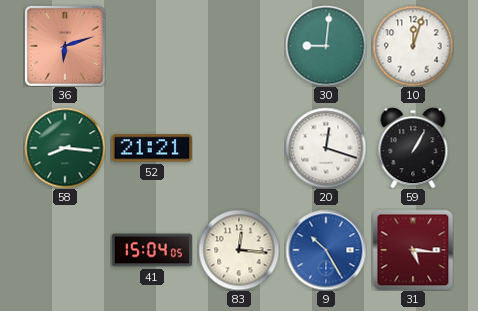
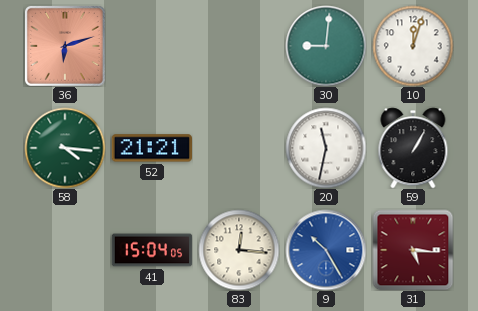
58: 8:16 -> 4:16
20: 12:18 -> 11:32
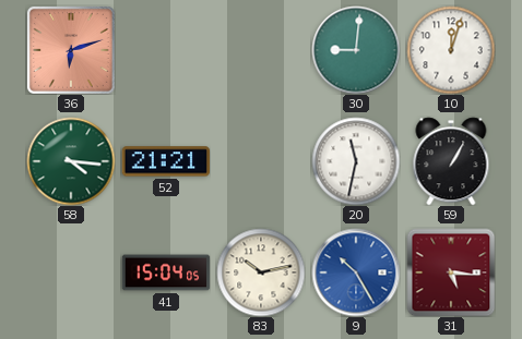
83: 12:16 -> 10:13
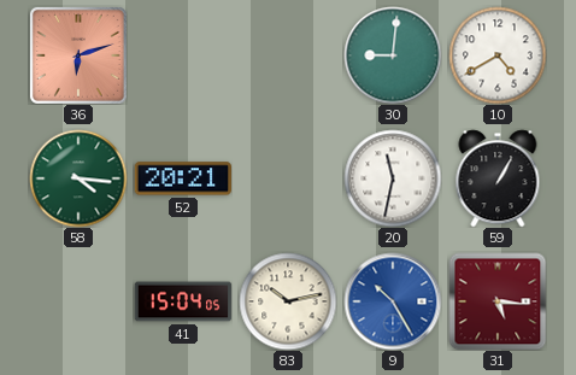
10: 12:03 -> 4:40
52: 21:21 -> 20:21
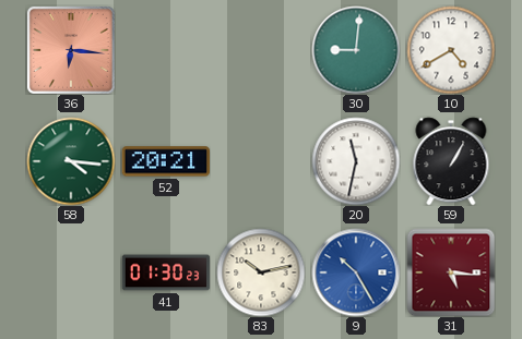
36: 6:12 -> 6:16
41: 15:04 -> 01:30
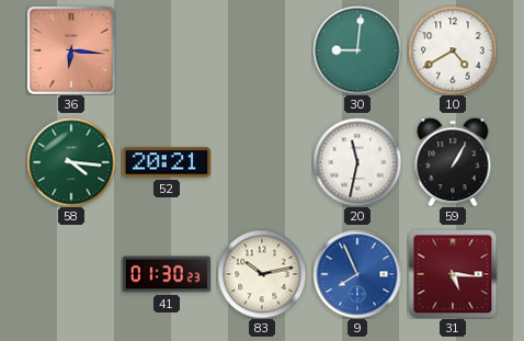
9: 10:25 -> 7:56
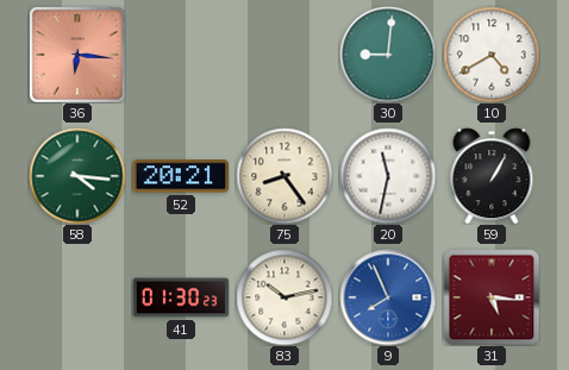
75: none -> 8:24
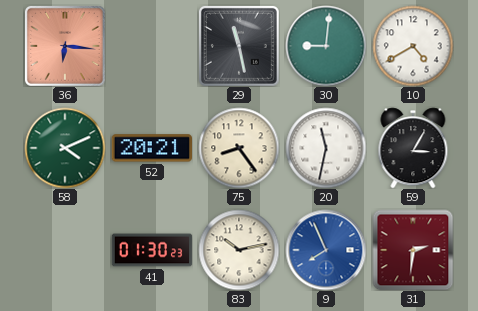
29: none -> 11:28
58: 4:16 -> 4:11
59: 1:05 -> 3:05
31: 5:16 -> 2:31
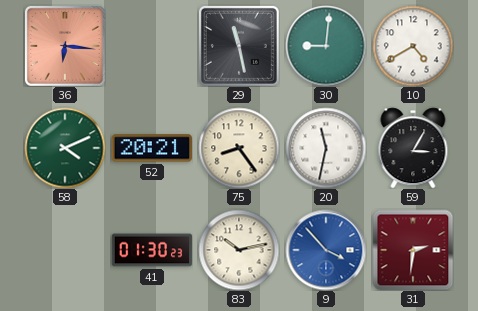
9: 7:56 -> 3:53
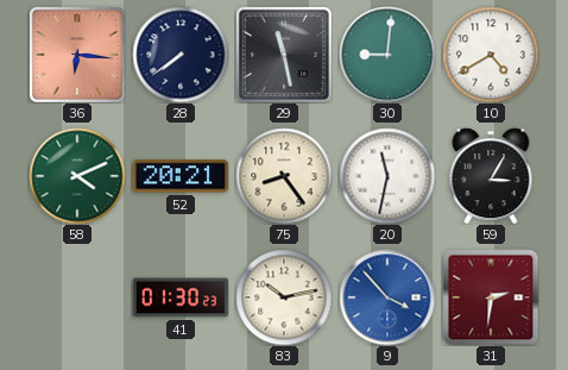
28: none -> 7:39
